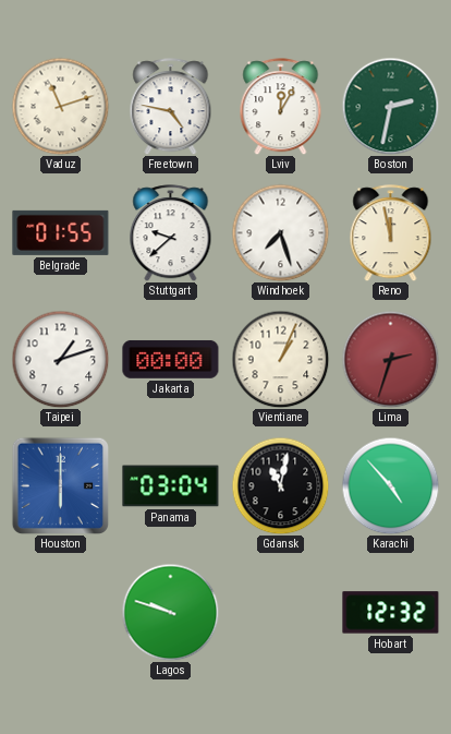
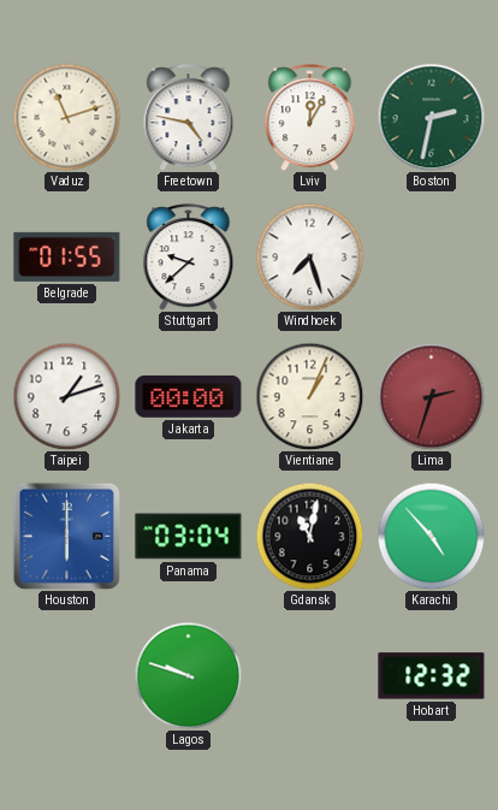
Reno: 11:58 -> none
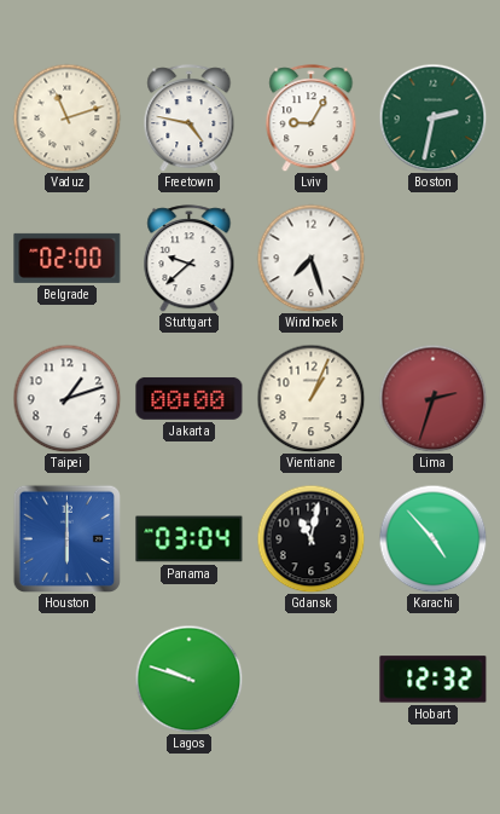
Lviv: 12:05 -> 9:05
Belgrade: 01:55 -> 02:00
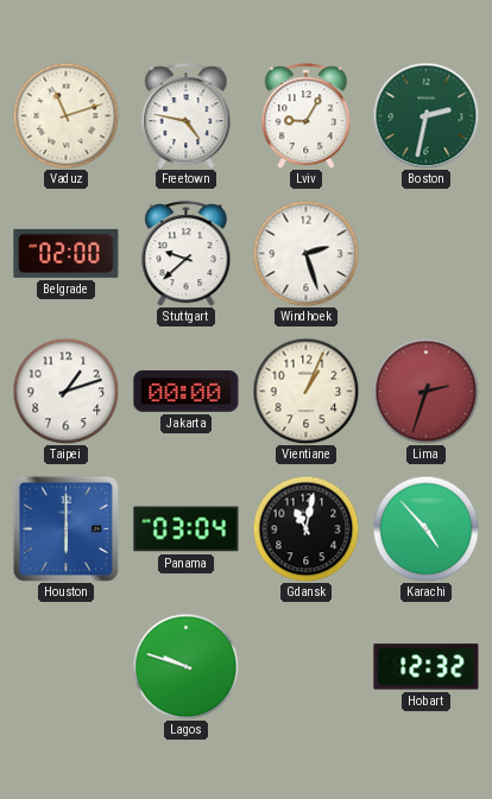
Windhoek: 7:27 -> 2:27
